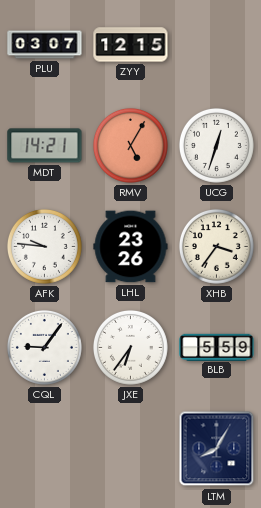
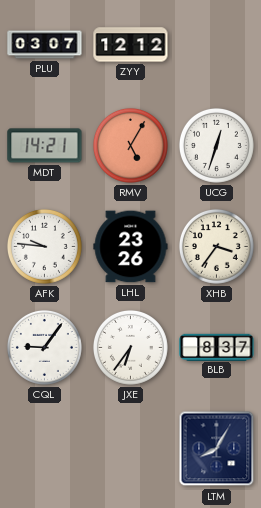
ZYY: 12:15 -> 12:12
BLB: 5:59 -> 8:37
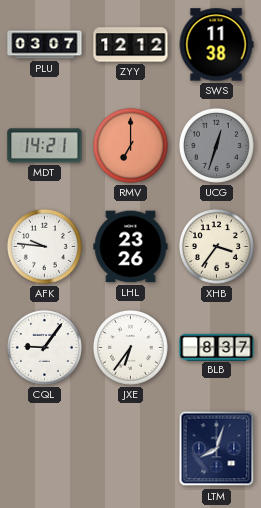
SWS: none -> 11:38
RMV: 5:05 -> 7:00
UCG dial: white -> grey
LTM: 8:05 -> 8:03
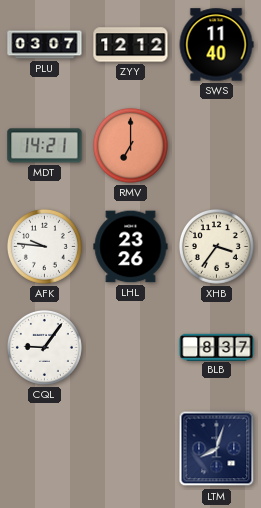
SWS: 11:38 -> 11:40
UCG: 12:33 -> none
JXE: 6:36 -> none
